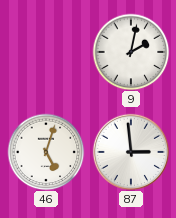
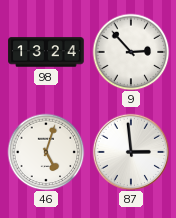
98: none -> 13:24
9: 2:02 -> 2:53
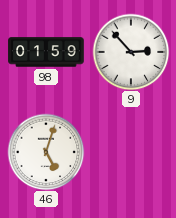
98: 13:24 -> 01:59
87: 2:59 -> none
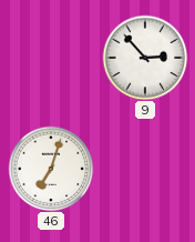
98: 01:59 -> none
46: 5:03 -> 7:03
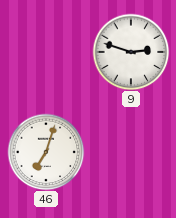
9: 2:53 -> 2:48
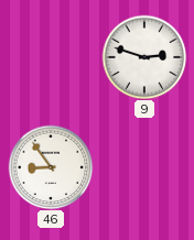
46: 7:03 -> 8:54
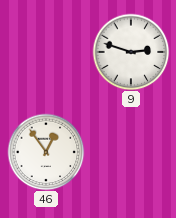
46: 8:54 -> 12:54
